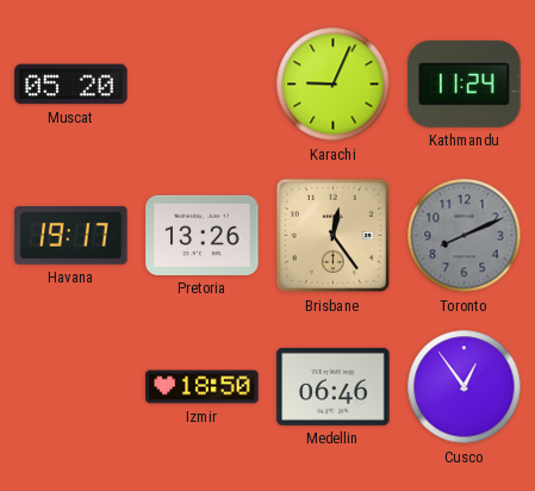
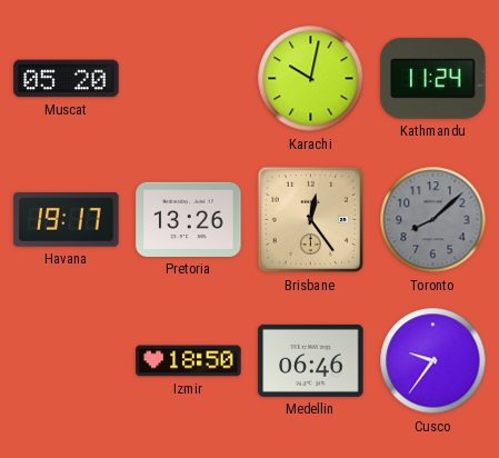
Karachi: 9:04 -> 10:02
Toronto: 8:11 -> 8:08
Cusco: 12:54 -> 9:36
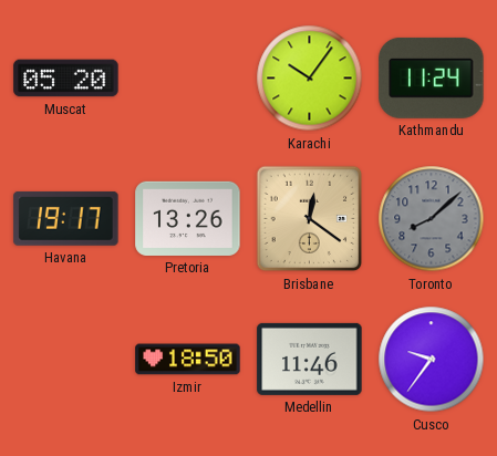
Karachi: 10:02 -> 10:06
Brisbane: 12:24 -> 12:21
Medellin: 06:46 -> 11:46
